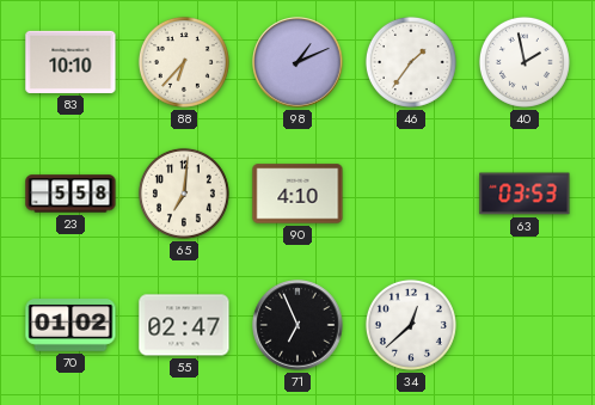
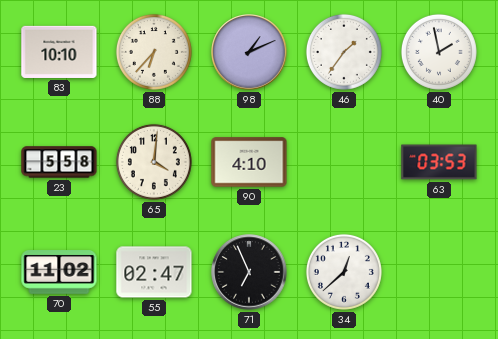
65: 7:01 -> 4:01
70: 01:02 -> 11:02
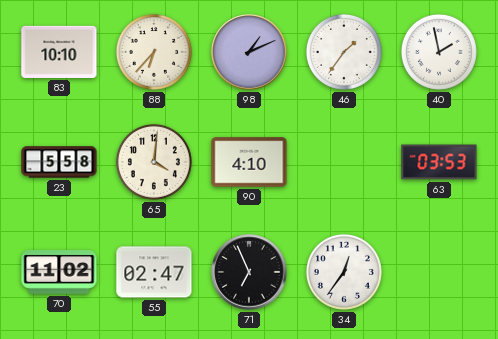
34: 12:38 -> 12:36
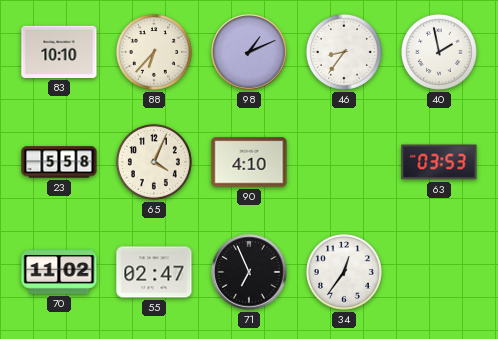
46: 1:36 -> 8:36
65: 4:01 -> 4:04
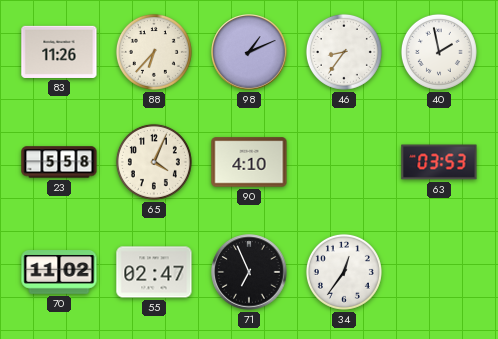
83: 10:10 -> 11:26
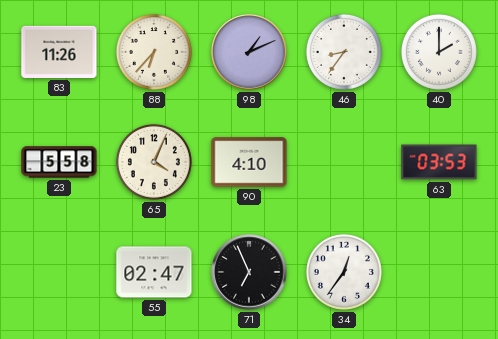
40: 1:58 -> 2:00
70: 11:02 -> none
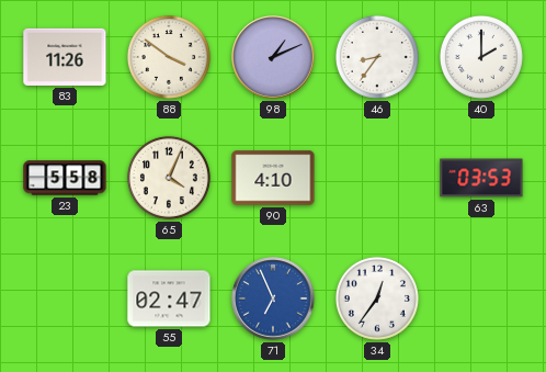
88: 6:37 -> 3:51
71 dial: black -> blue
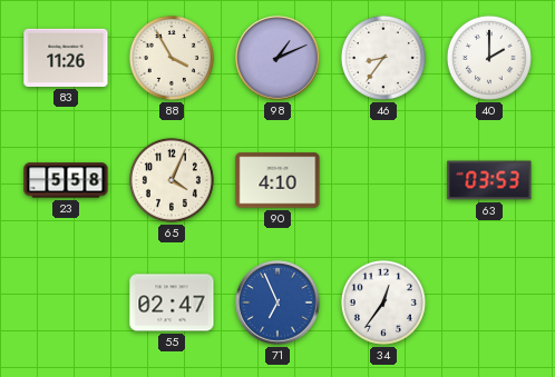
88: 3:51 -> 3:55
